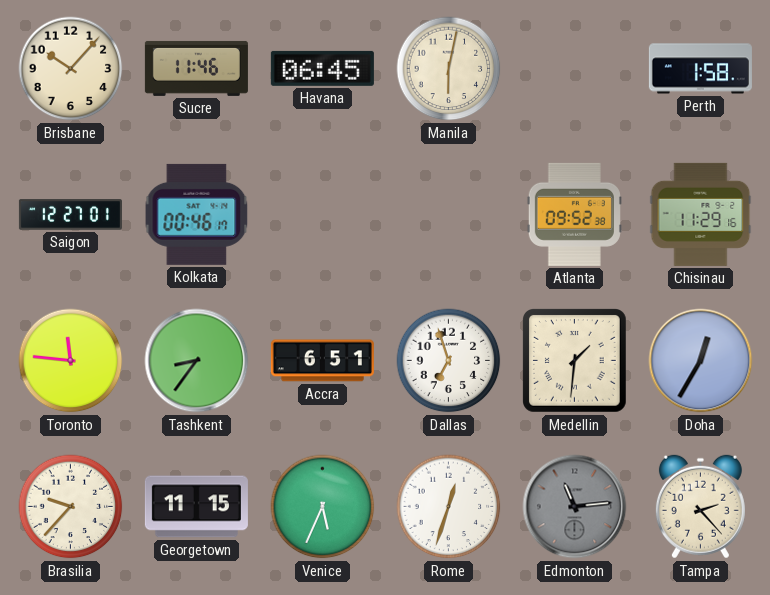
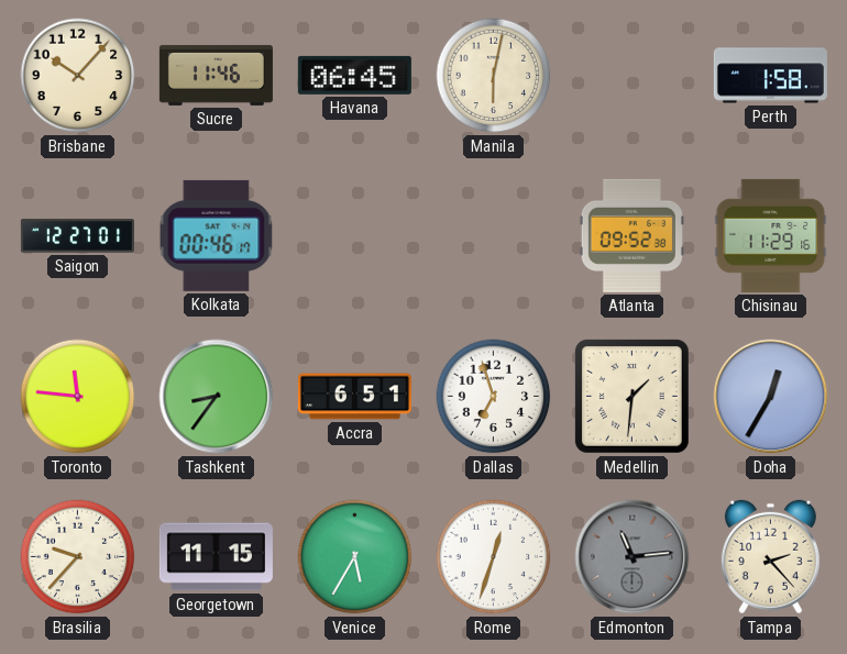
Venice: 5:34 -> 5:35
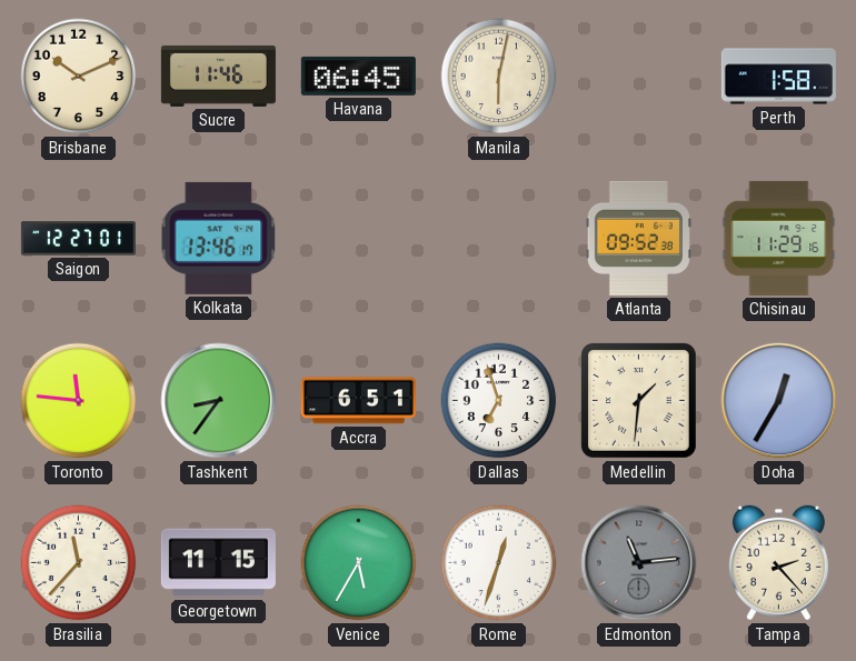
Brisbane: 10:07 -> 10:11
Kolkata: 00:46 -> 13:46
Brasilia: 9:37 -> 11:37
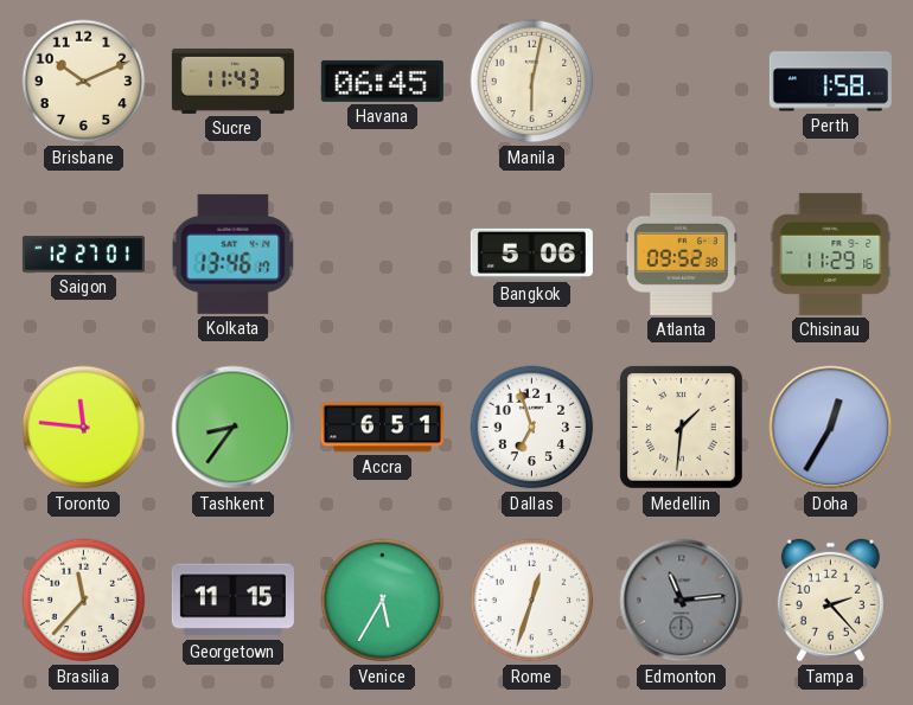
Sucre: 11:46 -> 11:43
Bangkok: none -> 5:06
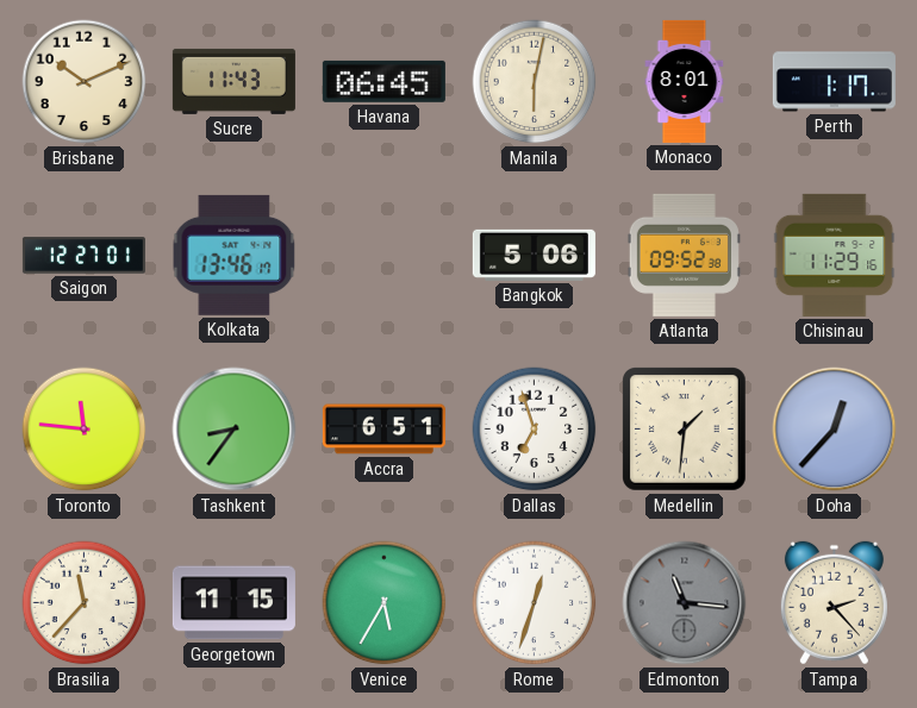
Monaco: none -> 8:01
Perth: 1:58 -> 1:17
Doha: 12:35 -> 12:37
Edmonton: 11:14 -> 11:16
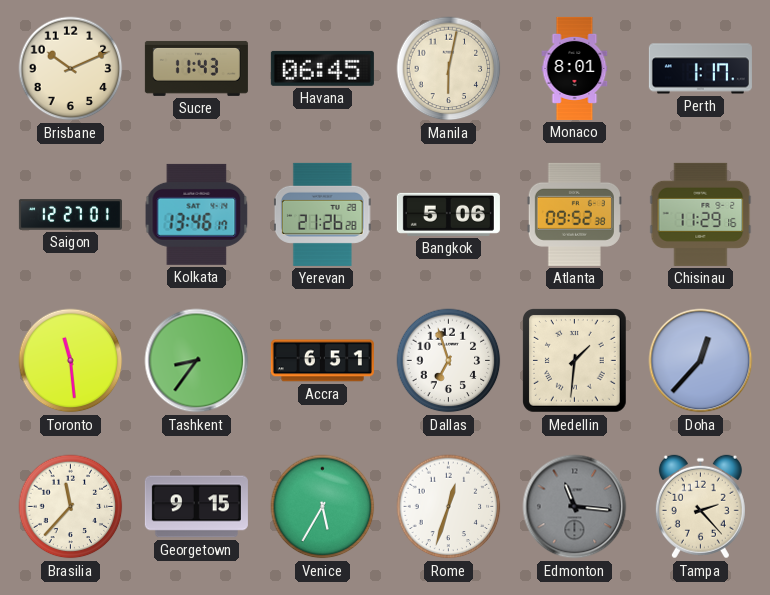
Yerevan: none -> 21:26
Toronto: 11:46 -> 11:29
Georgetown: 11:15 -> 9:15
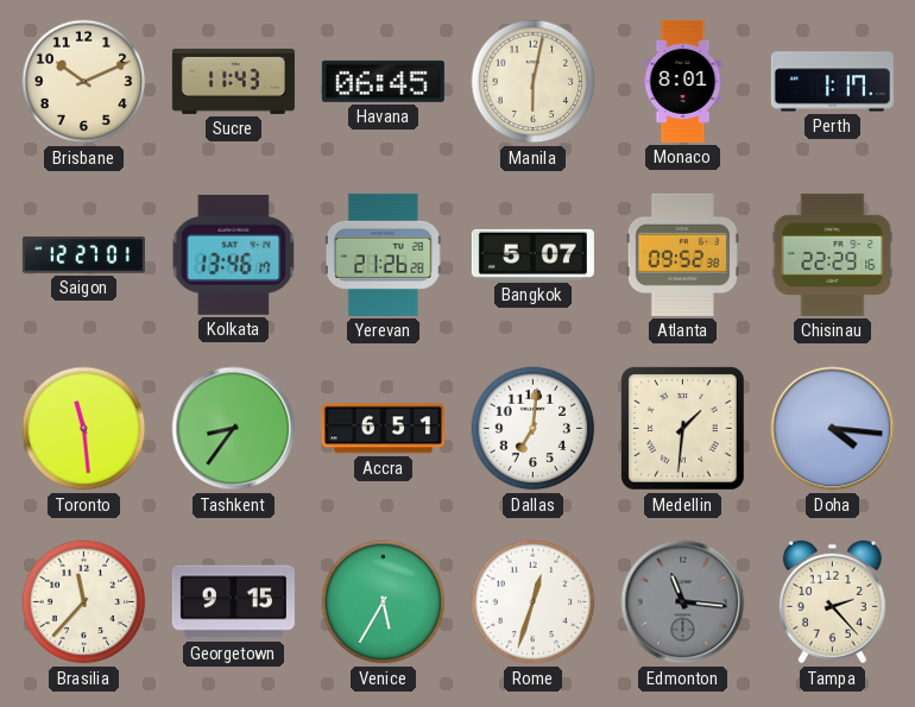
Bangkok: 5:06 -> 5:07
Chisinau: 11:29 -> 22:29
Dallas: 6:57 -> 7:01
Doha: 12:37 -> 4:16
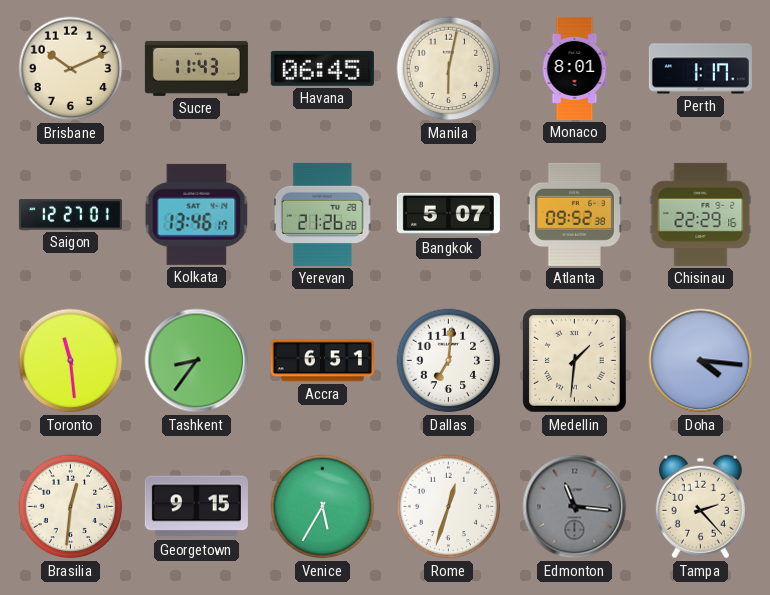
Brasilia: 11:37 -> 12:31
